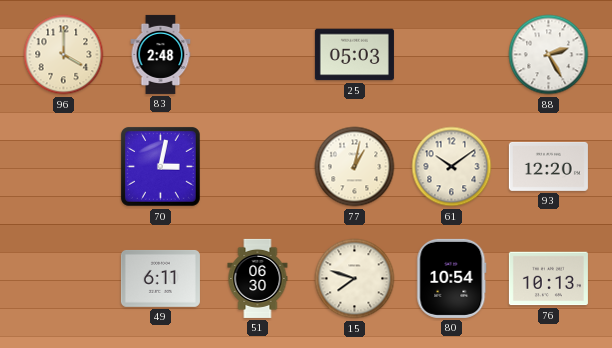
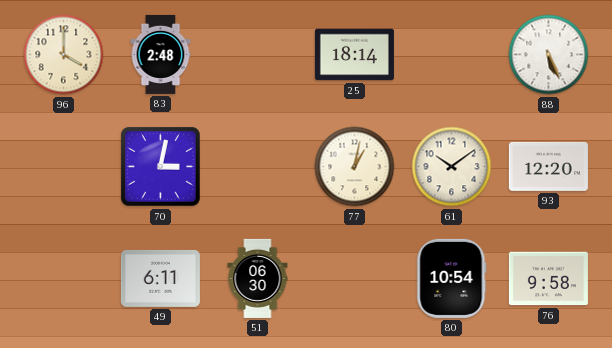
25: 05:03 -> 18:14
88: 2:25 -> 5:26
15: 7:48 -> none
76: 10:13 -> 9:58
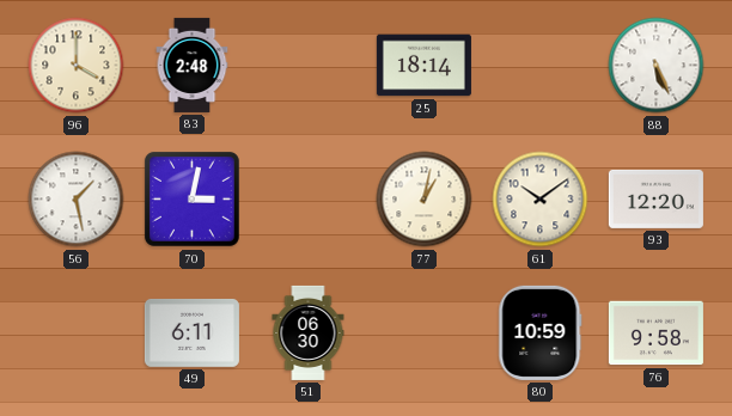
56: none -> 1:28
80: 10:54 -> 10:59
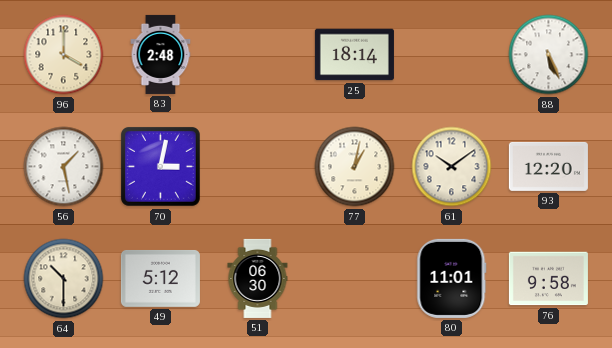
64: none -> 10:30
49: 6:11 -> 5:12
80: 10:59 -> 11:01
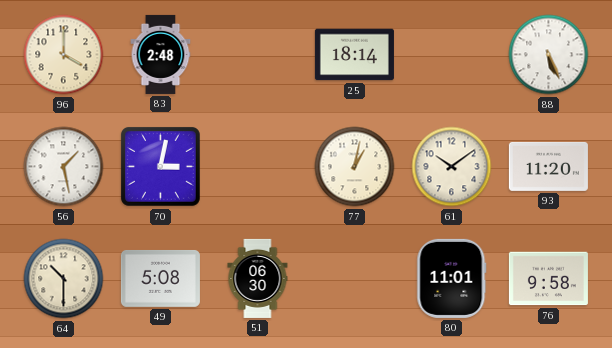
93: 12:20 -> 11:20
49: 5:12 -> 5:08
